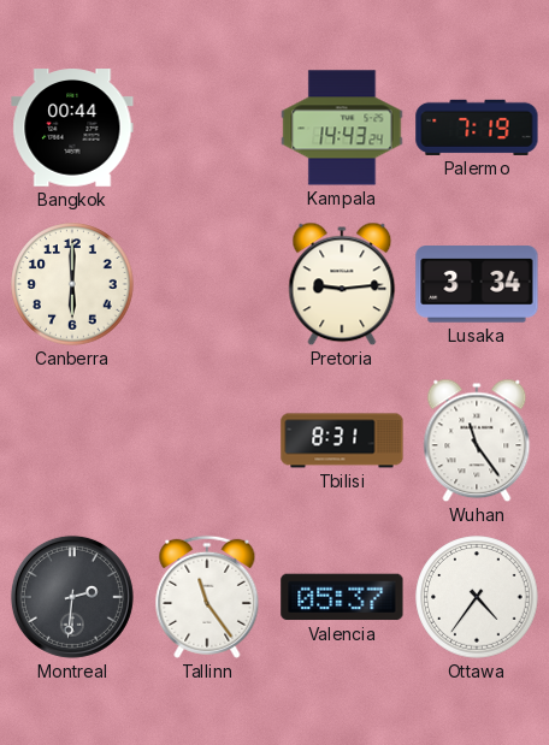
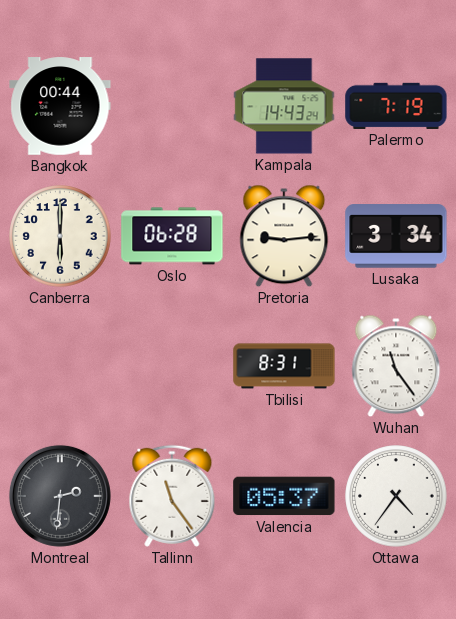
Oslo: none -> 06:28
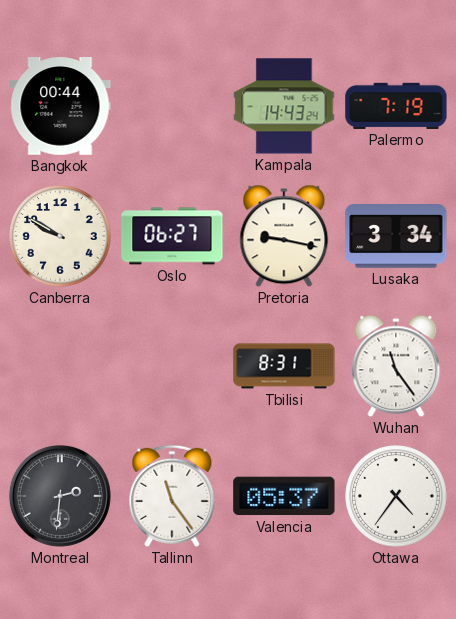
Canberra: 6:00 -> 9:50
Oslo: 06:28 -> 06:27
Pretoria: 9:14 -> 9:17
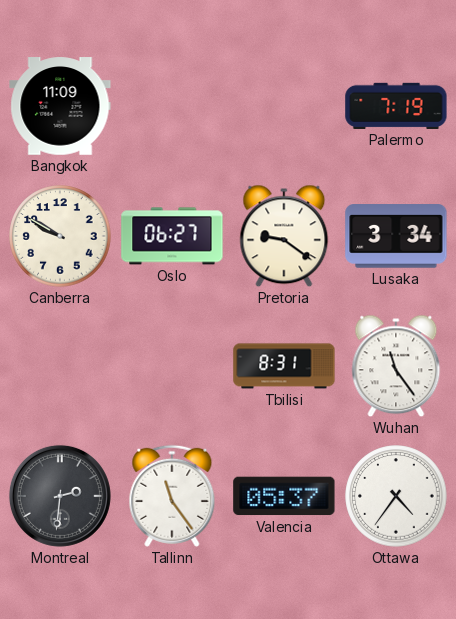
Bangkok: 00:44 -> 11:09
Kampala: 14:43 -> none
Pretoria: 9:17 -> 9:21
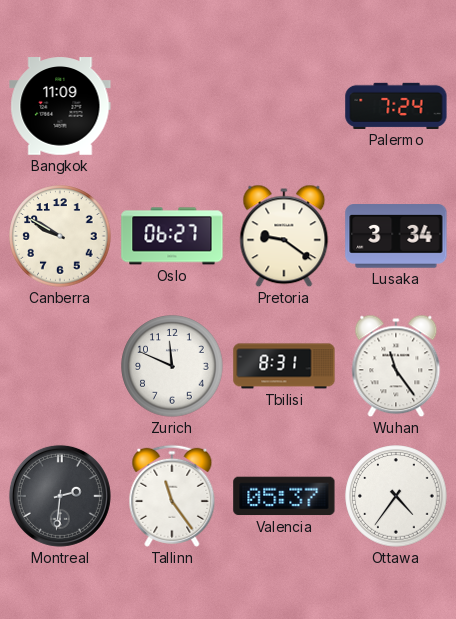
Palermo: 7:19 -> 7:24
Zurich: none -> 11:49
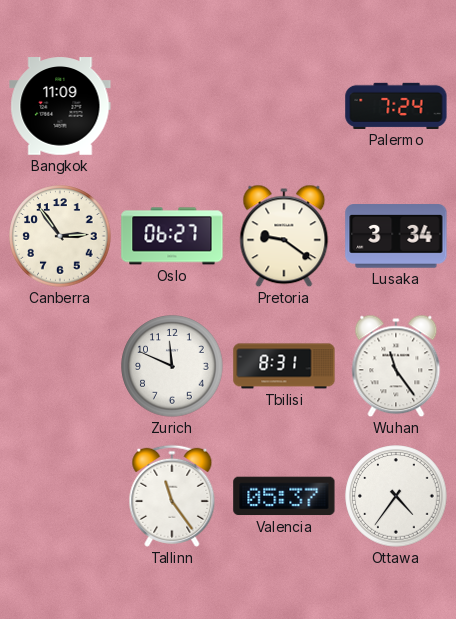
Canberra: 9:50 -> 2:54
Montreal: 2:31 -> none
